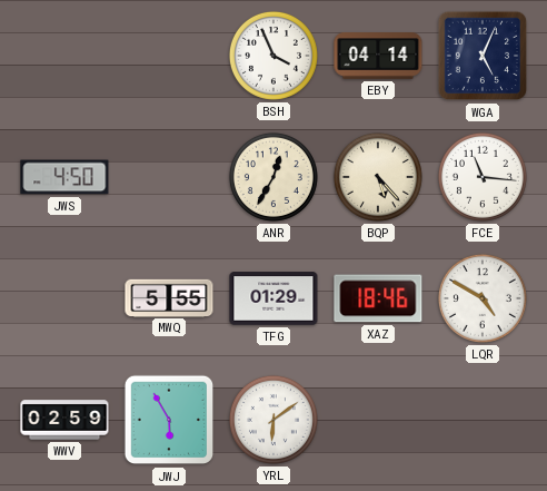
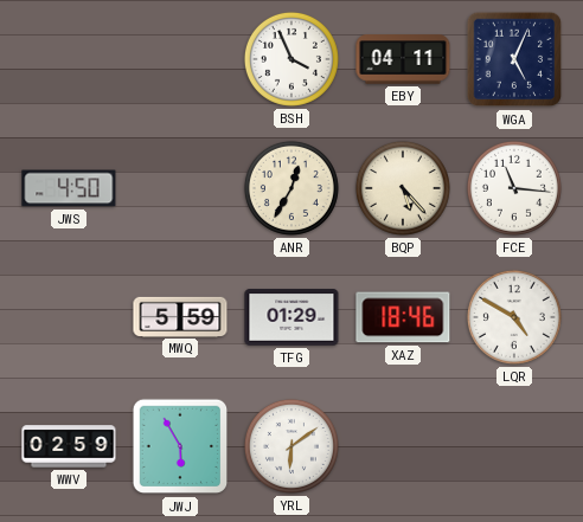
EBY: 04:14 -> 04:11
MWQ: 5:55 -> 5:59
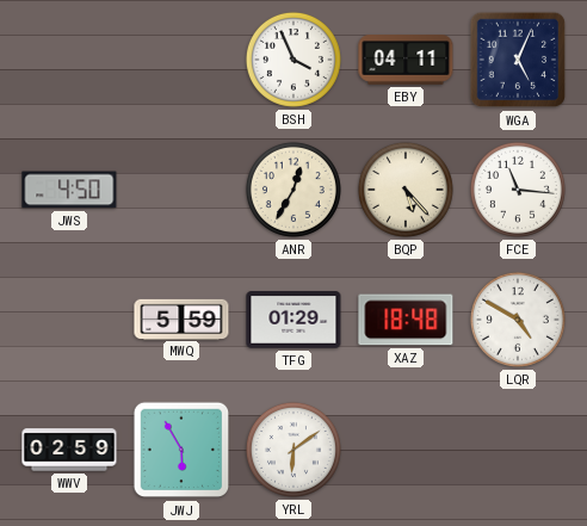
XAZ: 18:46 -> 18:48
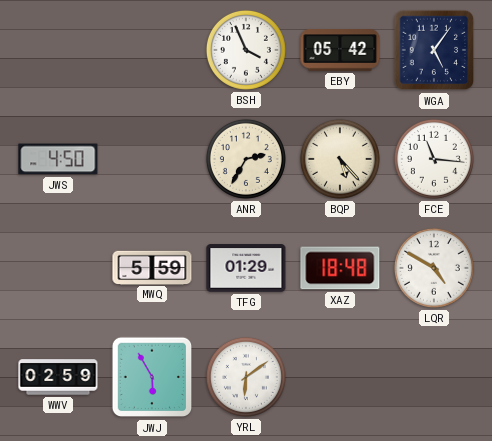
EBY: 04:11 -> 05:42
WGA: 5:04 -> 5:06
ANR: 12:35 -> 2:35
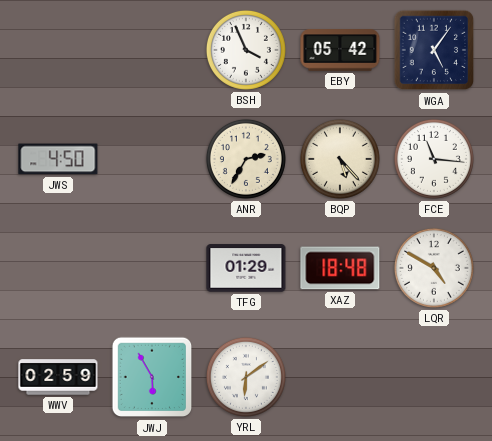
MWQ: 5:59 -> none
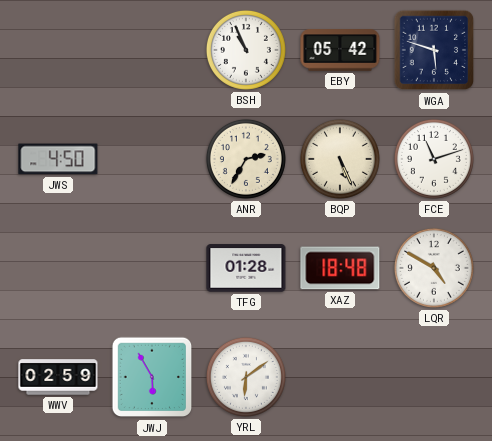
BSH: 3:56 -> 10:56
WGA: 5:06 -> 5:48
BQP: 5:23 -> 5:26
FCE: 11:16 -> 11:12
TFG: 01:29 -> 01:28
